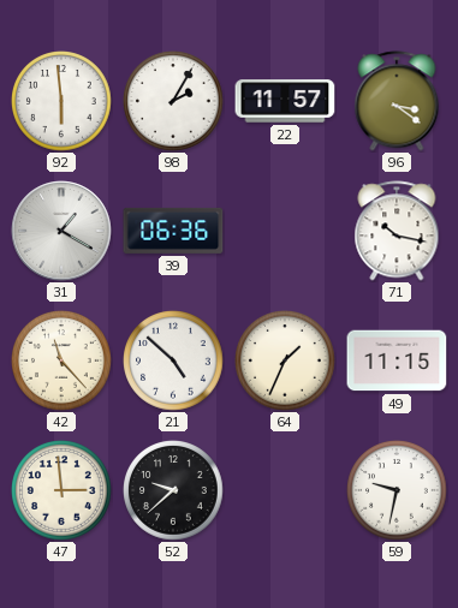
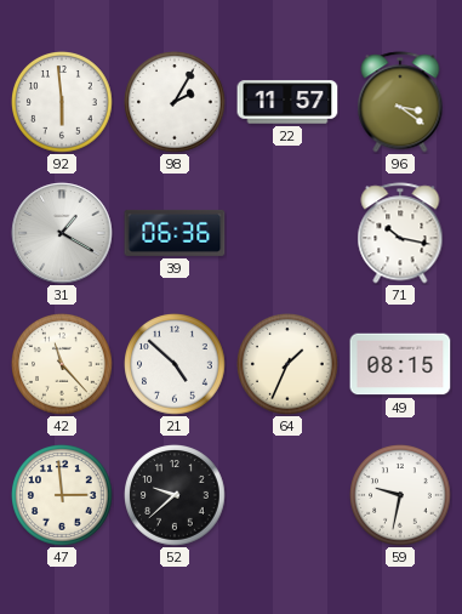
49: 11:15 -> 08:15
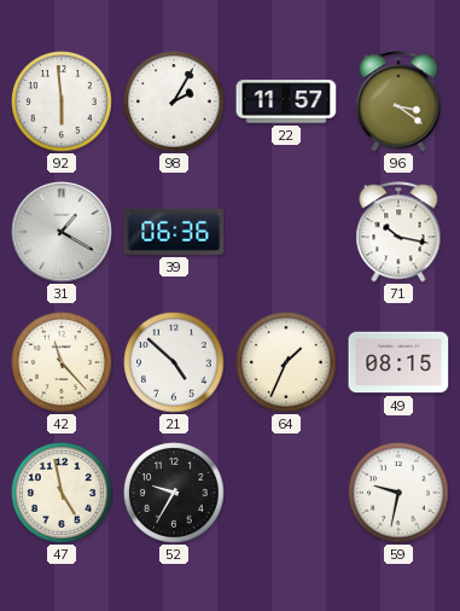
47: 2:59 -> 4:58
52: 9:38 -> 9:35
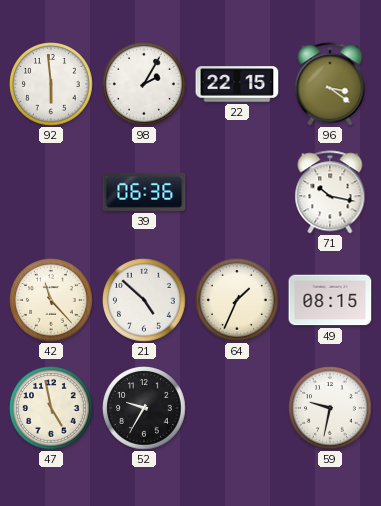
22: 11:57 -> 22:15
31: 1:20 -> none
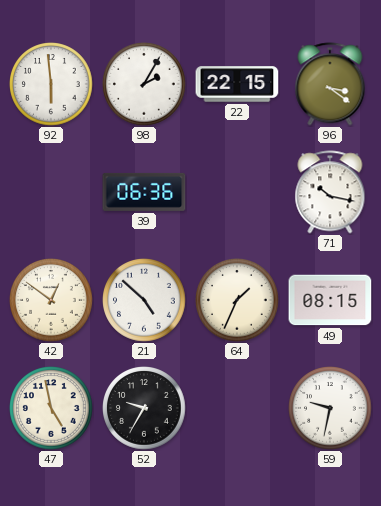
42: 11:23 -> 12:51
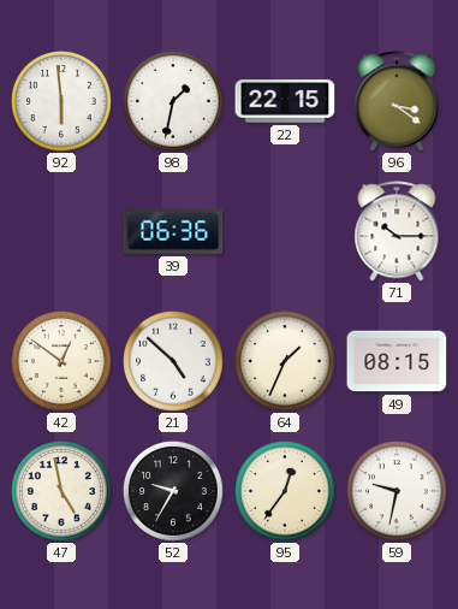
98: 2:05 -> 1:32
71: 10:17 -> 10:15
95: none -> 12:36
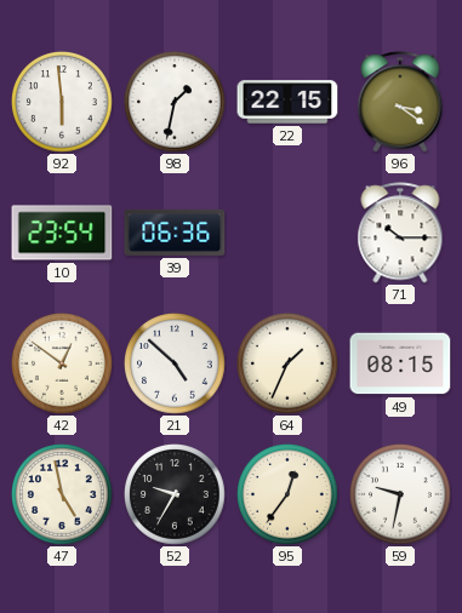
10: none -> 23:54
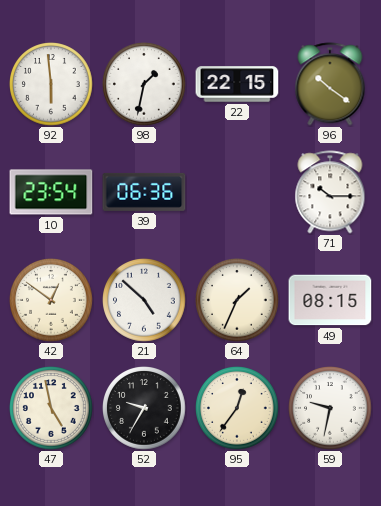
96: 3:21 -> 10:21
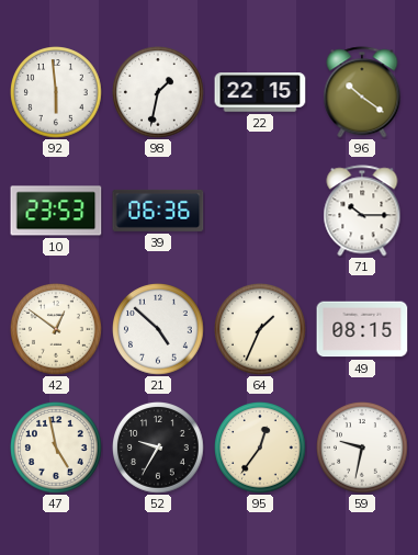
10: 23:54 -> 23:53
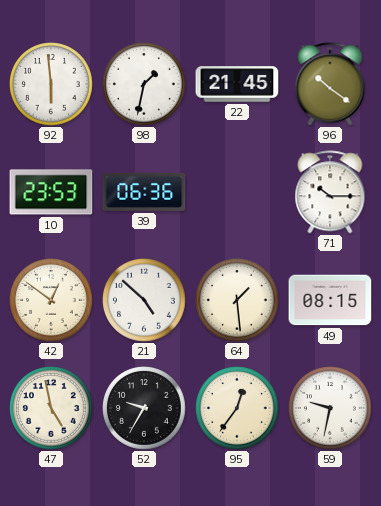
22: 22:15 -> 21:45
64: 1:34 -> 1:29
